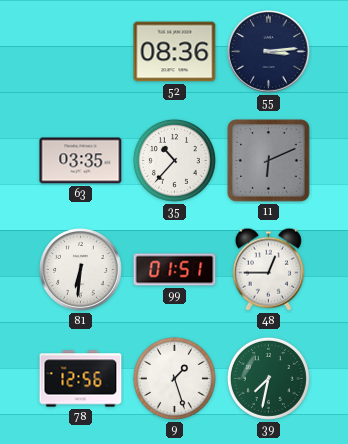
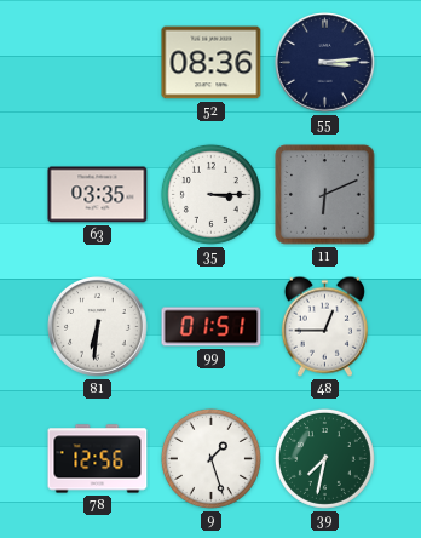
35: 10:37 -> 3:15
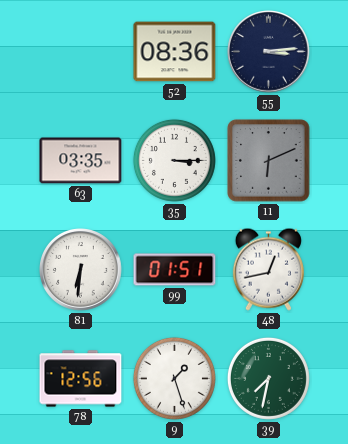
48: 12:45 -> 12:43
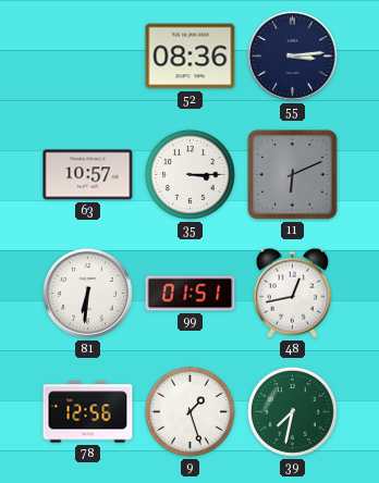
63: 03:35 -> 10:57
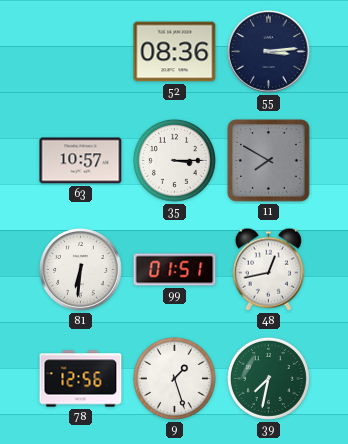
11: 6:11 -> 7:50
